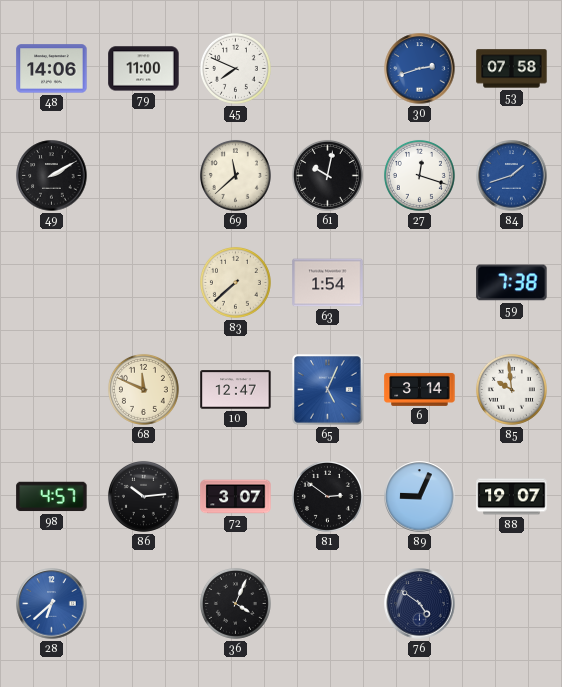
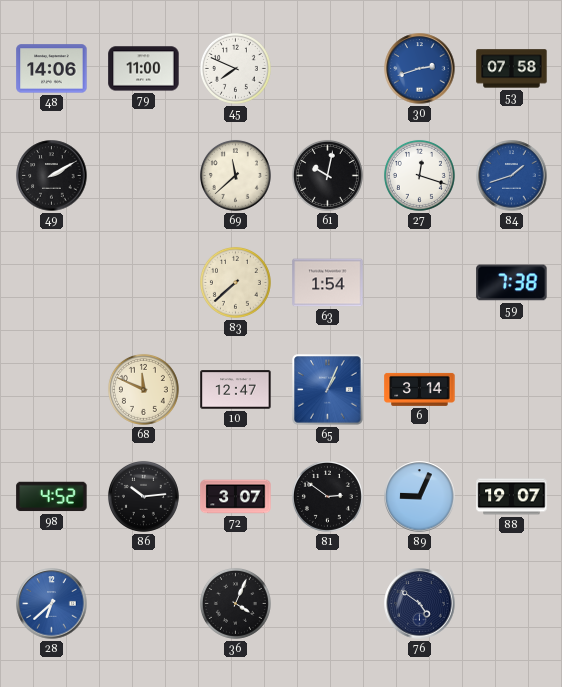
65: 5:04 -> 1:04
85: 9:59 -> none
98: 4:57 -> 4:52
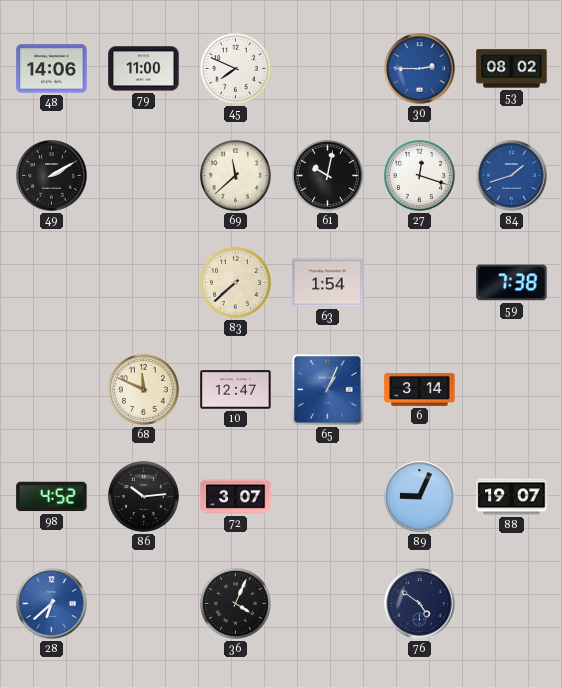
30: 2:42 -> 2:45
53: 07:58 -> 08:02
81: 2:51 -> none
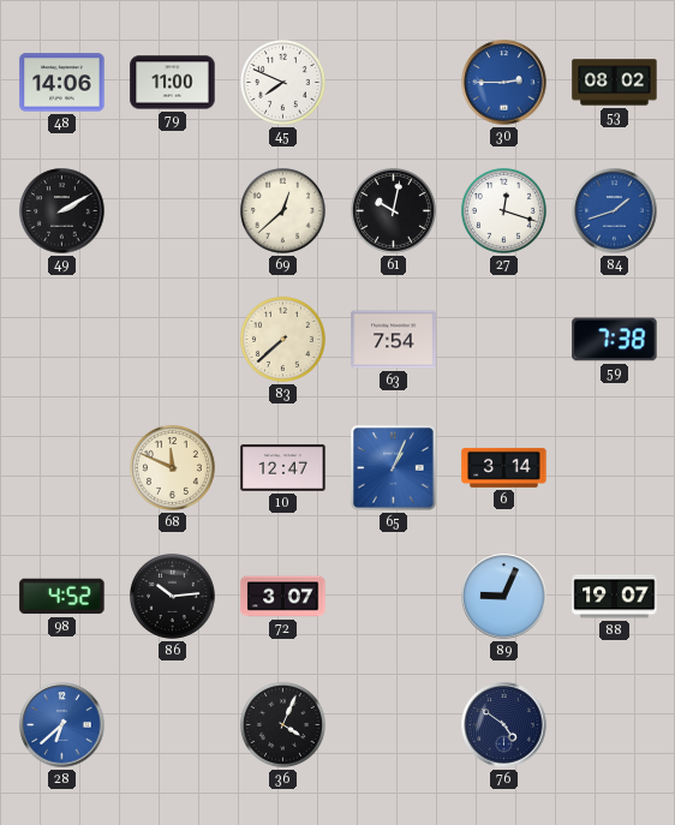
69: 11:38 -> 12:38
63: 1:54 -> 7:54
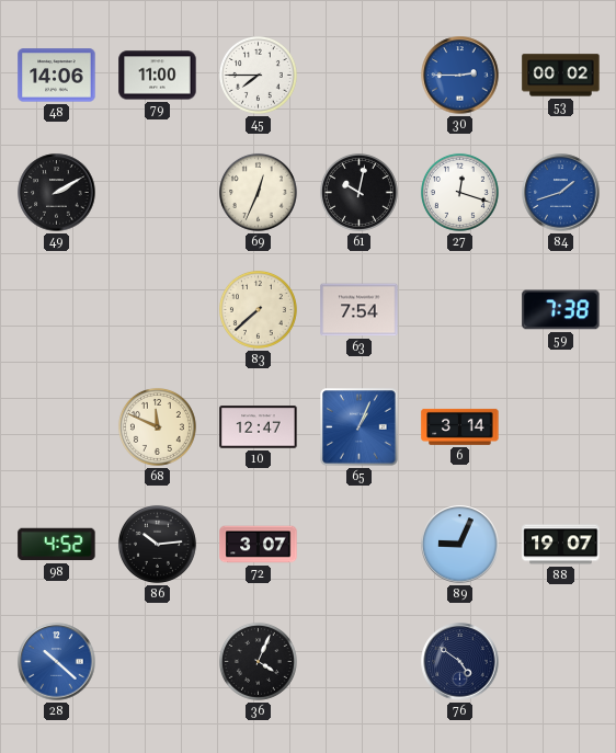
45: 7:49 -> 7:45
53: 08:02 -> 00:02
69: 12:38 -> 12:34
28: 6:38 -> 10:22
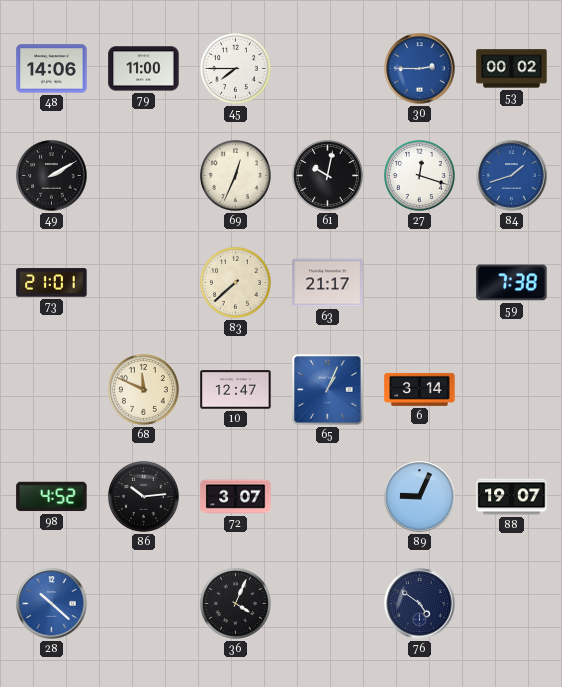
73: none -> 21:01
63: 7:54 -> 21:17
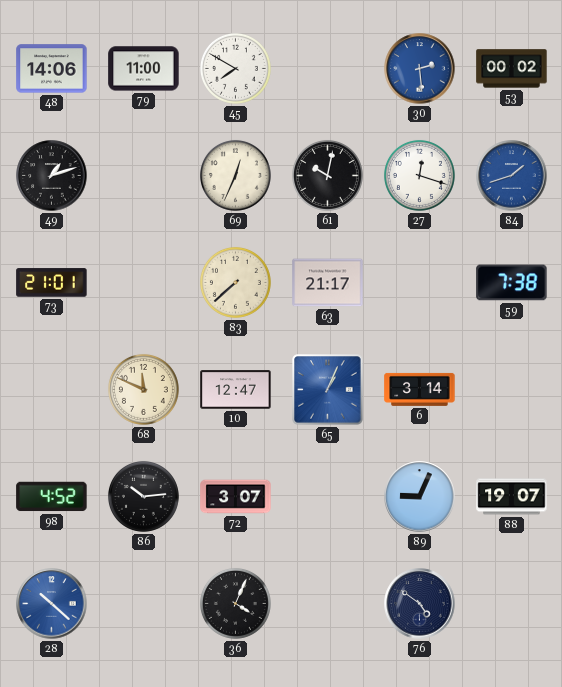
45: 7:45 -> 7:50
30: 2:45 -> 2:29
49: 2:10 -> 1:12
